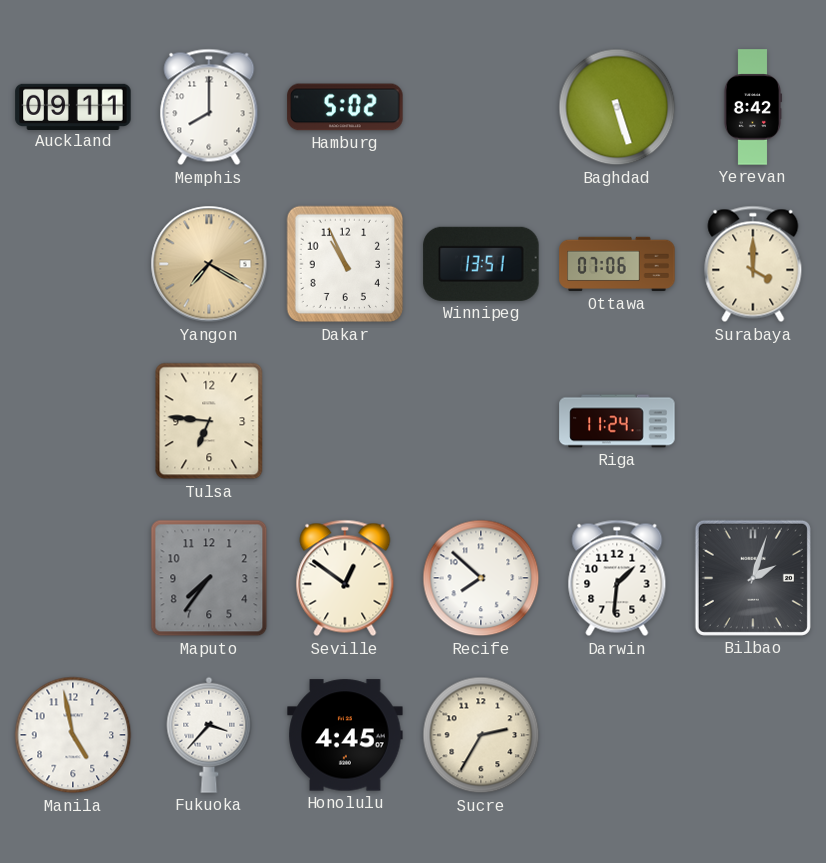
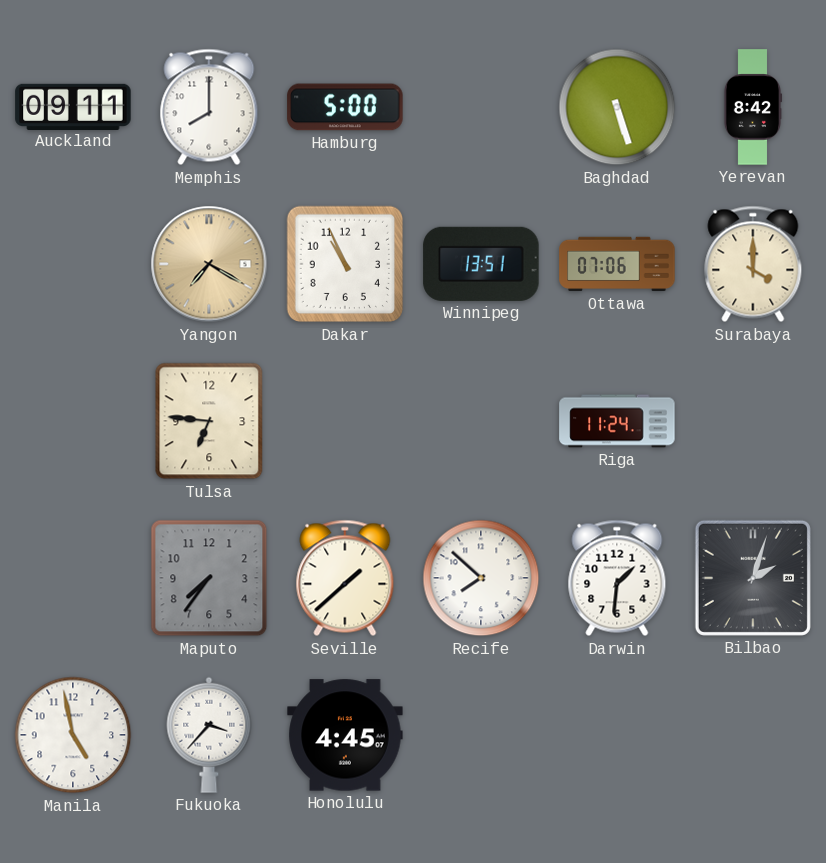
Hamburg: 5:02 -> 5:00
Seville: 12:51 -> 1:38
Sucre: 2:35 -> none
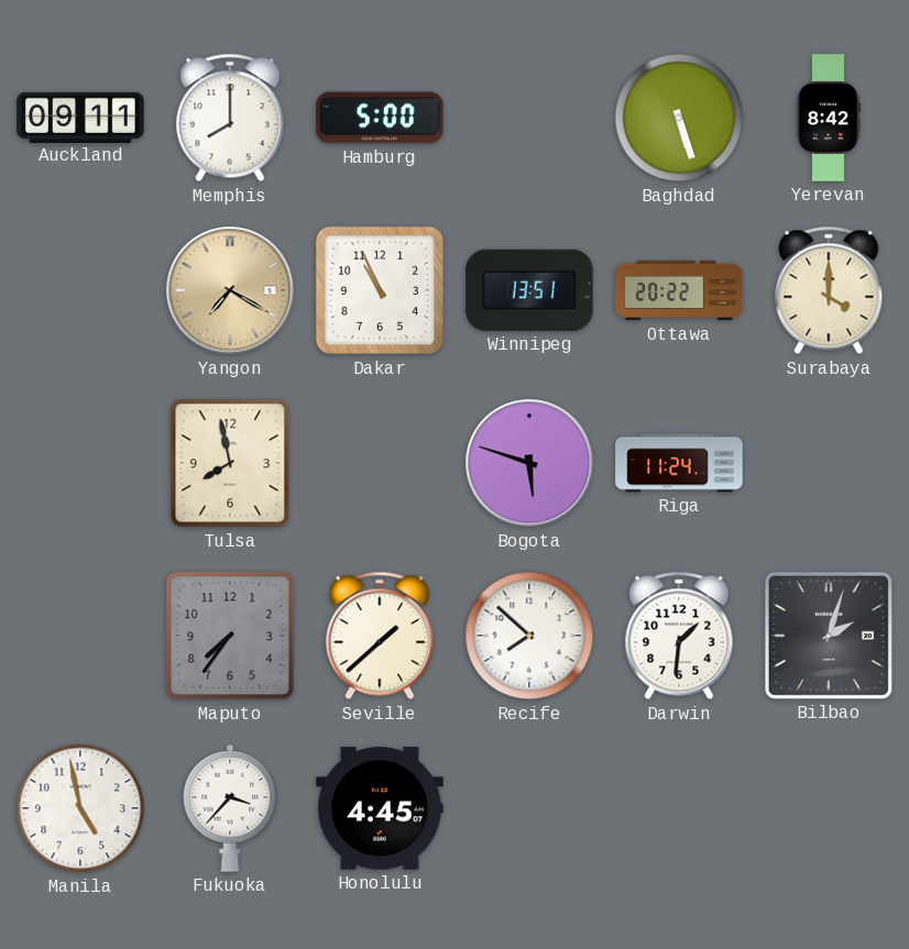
Ottawa: 07:06 -> 20:22
Tulsa: 6:46 -> 7:58
Bogota: none -> 5:48
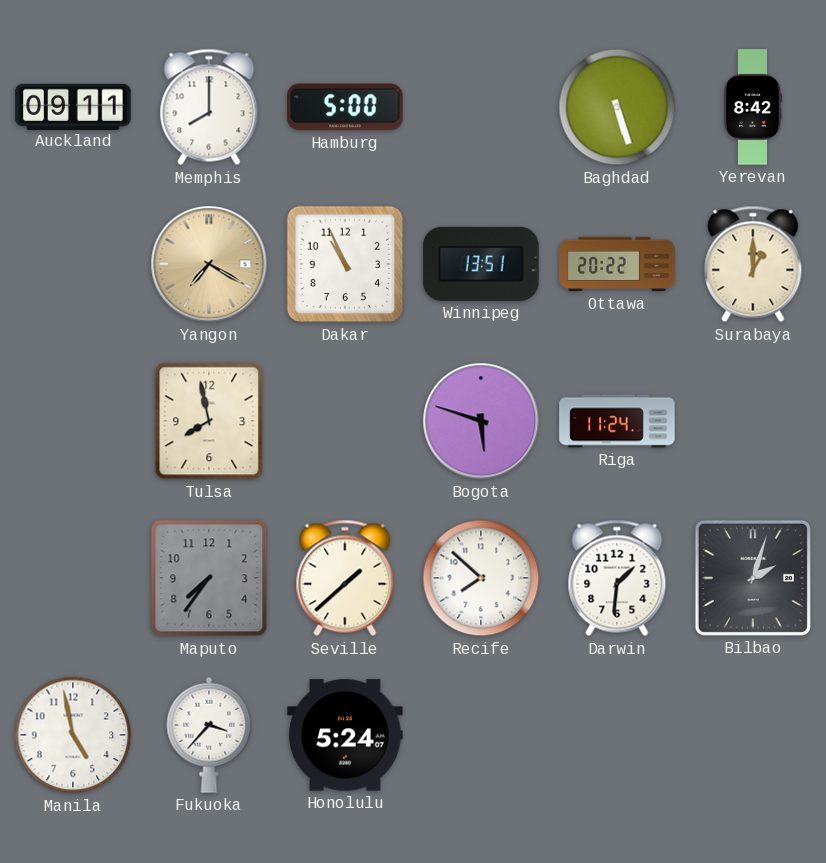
Surabaya: 4:00 -> 1:00
Honolulu: 4:45 -> 5:24
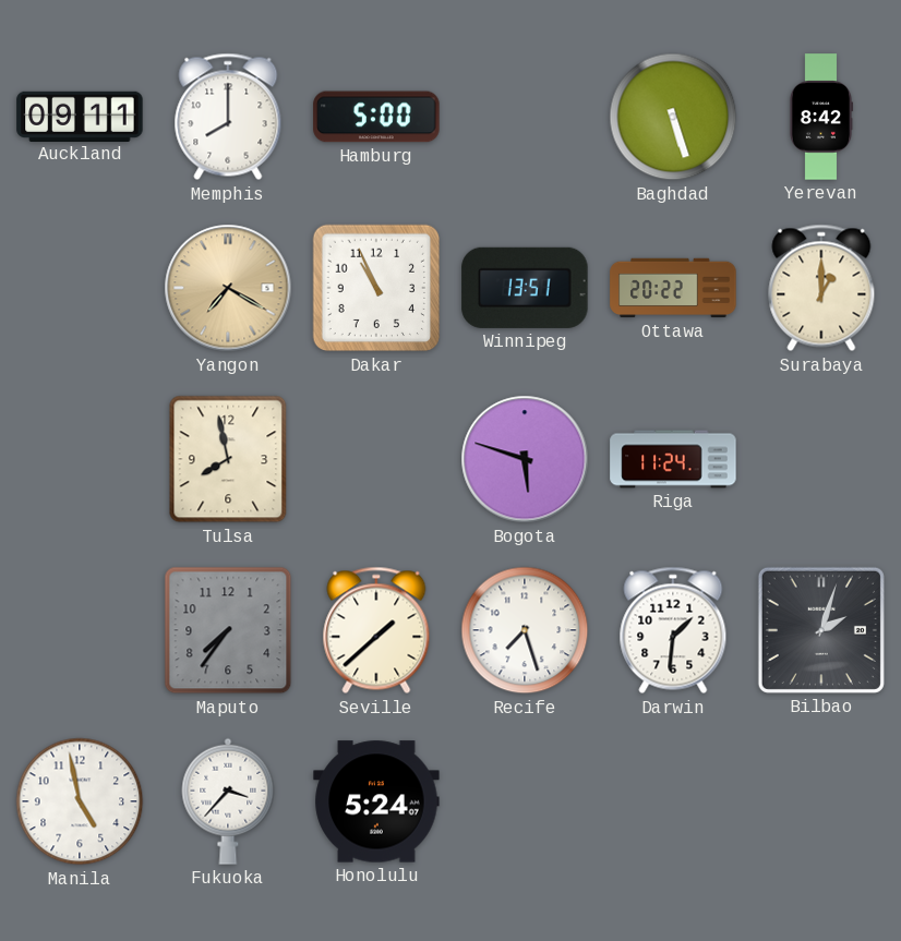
Recife: 7:52 -> 7:27
